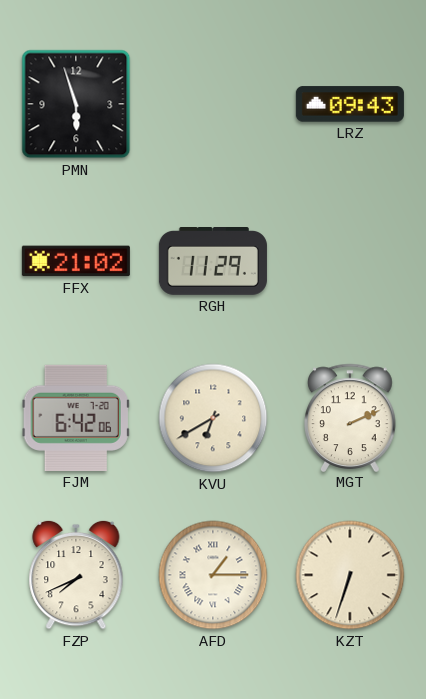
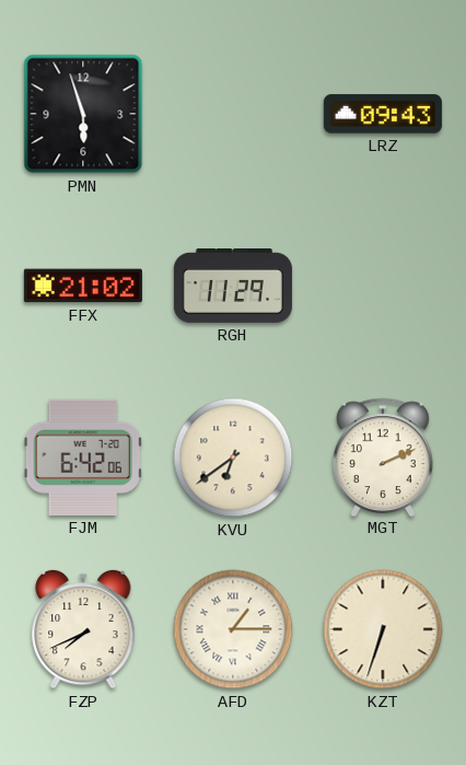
KVU: 6:40 -> 6:39
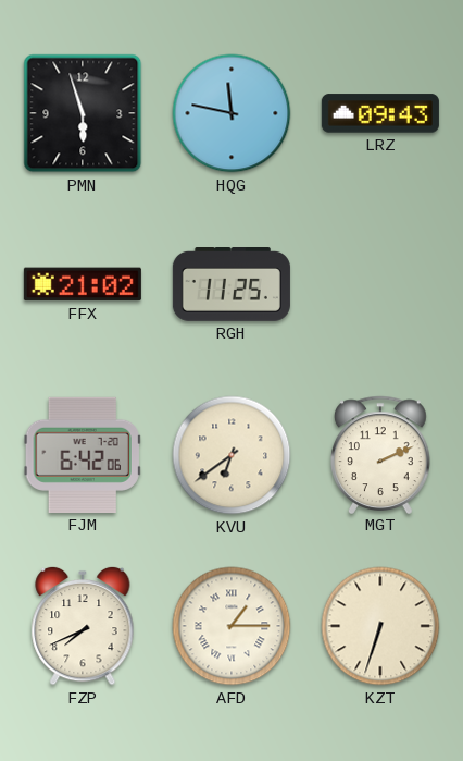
HQG: none -> 11:47
RGH: 11:29 -> 11:25
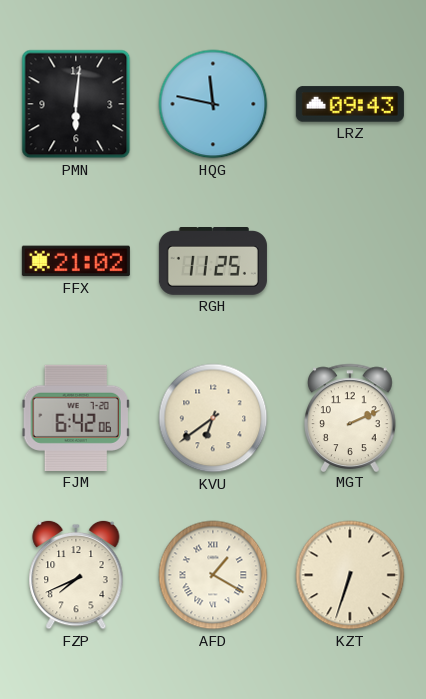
PMN: 5:57 -> 6:01
AFD: 1:15 -> 1:20
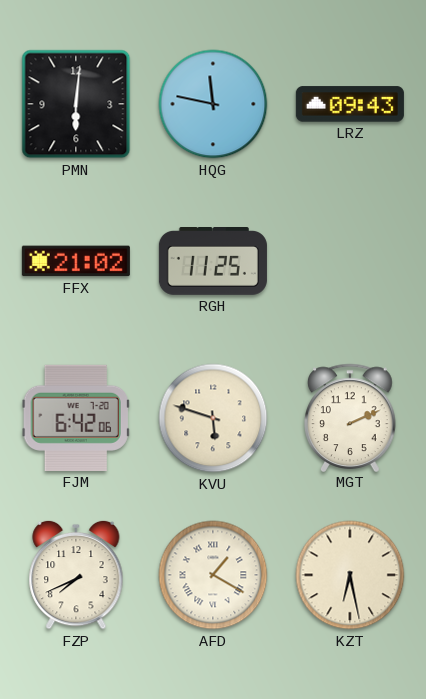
KVU: 6:39 -> 5:48
KZT: 6:33 -> 6:28
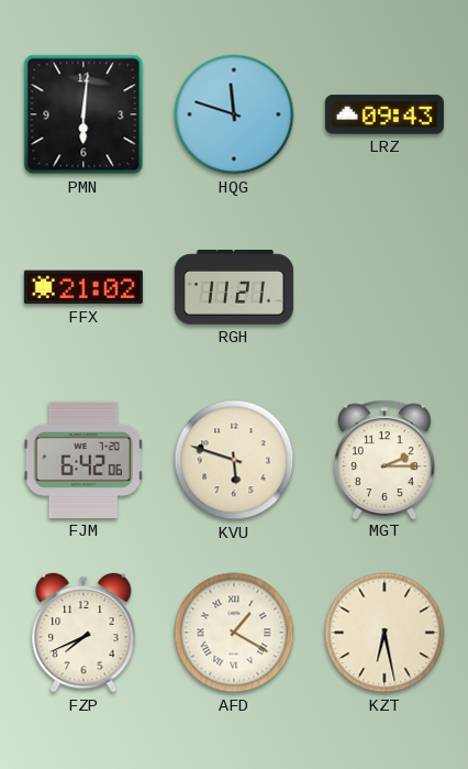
HQG: 11:47 -> 11:48
RGH: 11:25 -> 11:21
MGT: 2:11 -> 2:15
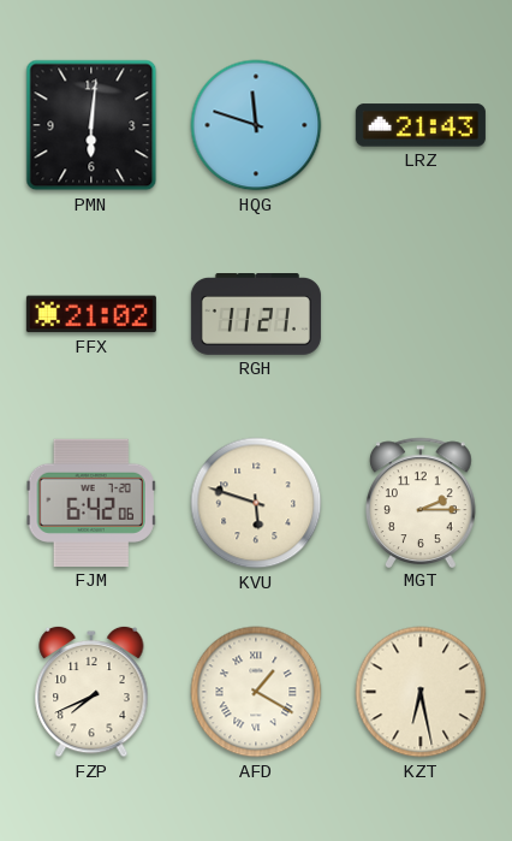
LRZ: 09:43 -> 21:43
